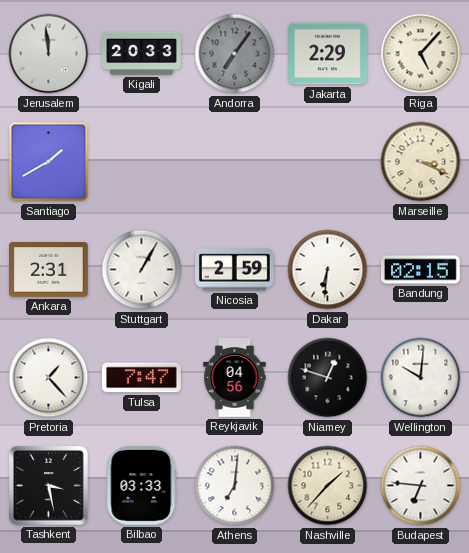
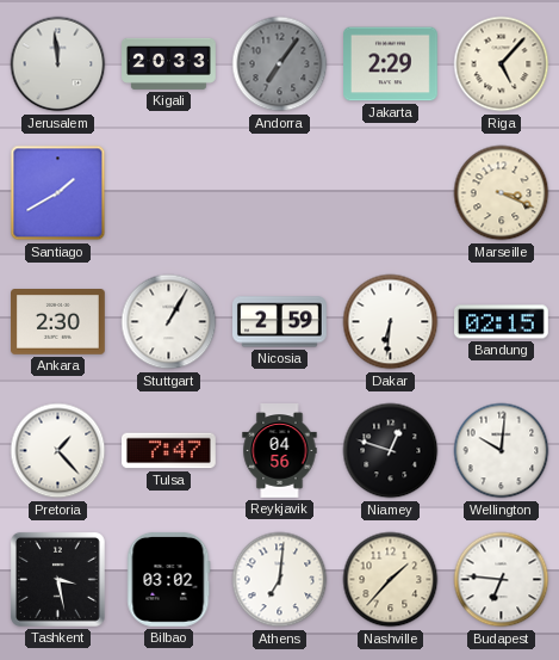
Ankara: 2:31 -> 2:30
Bilbao: 03:33 -> 03:02
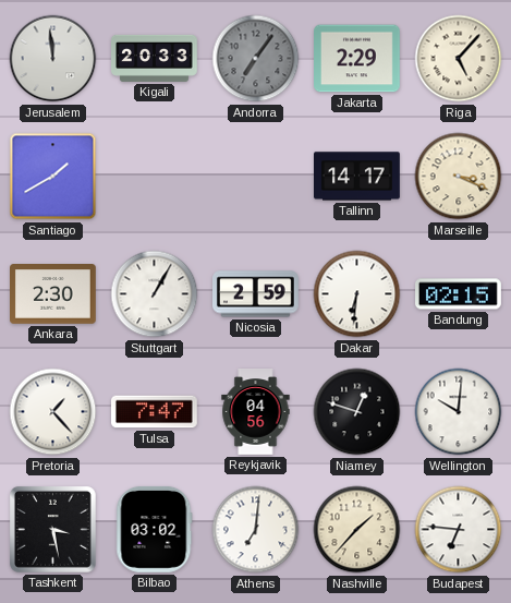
Tallinn: none -> 14:17
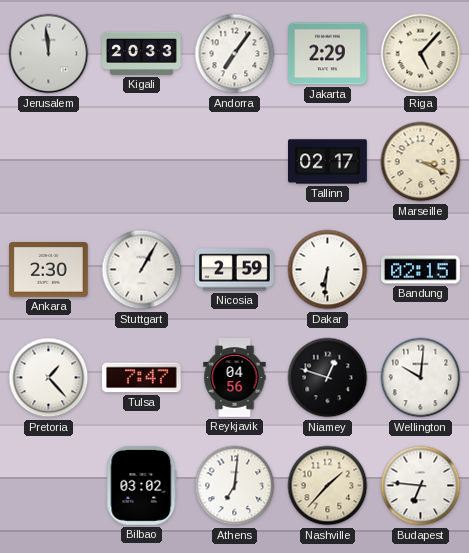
Andorra dial: grey -> white
Santiago: 1:40 -> none
Tallinn: 14:17 -> 02:17
Tashkent: 3:28 -> none
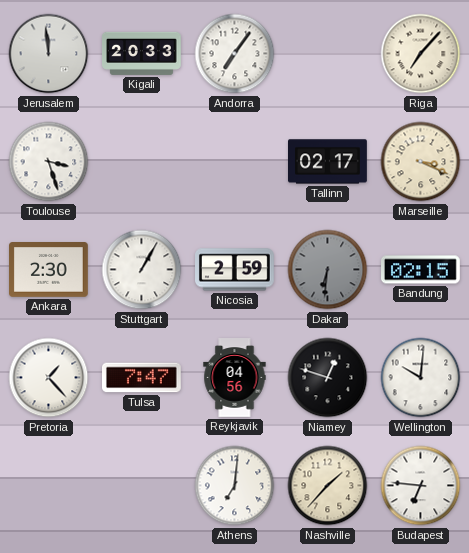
Jakarta: 2:29 -> none
Riga: 5:07 -> 7:07
Toulouse: none -> 3:27
Dakar dial: white -> grey
Bilbao: 03:02 -> none
